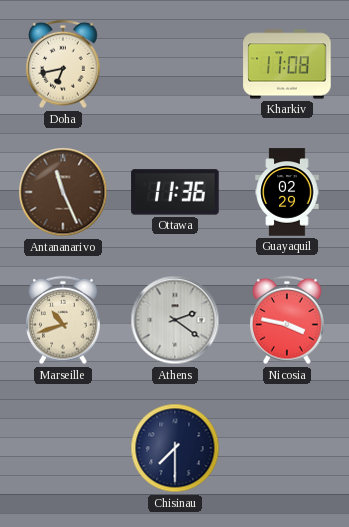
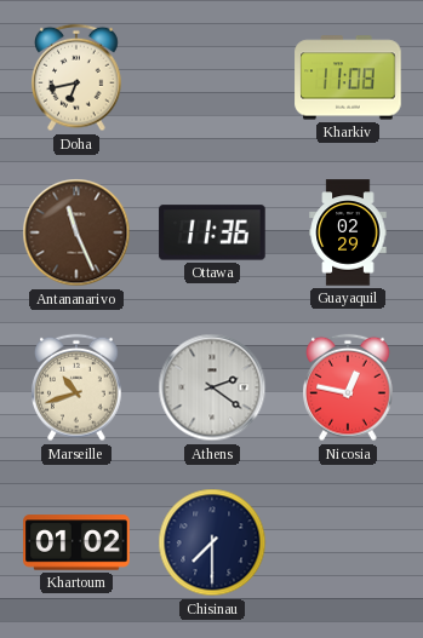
Nicosia: 3:47 -> 12:47
Khartoum: none -> 01:02
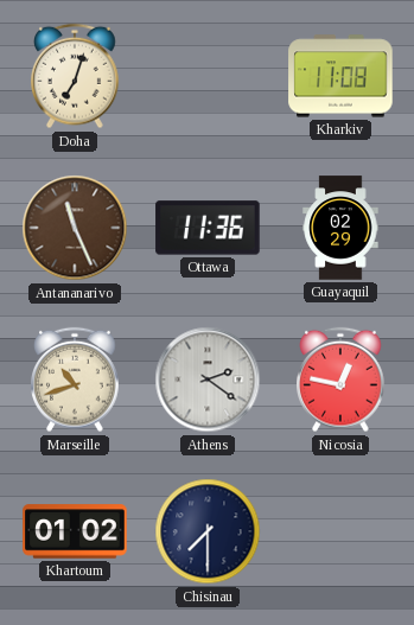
Doha: 6:43 -> 7:03
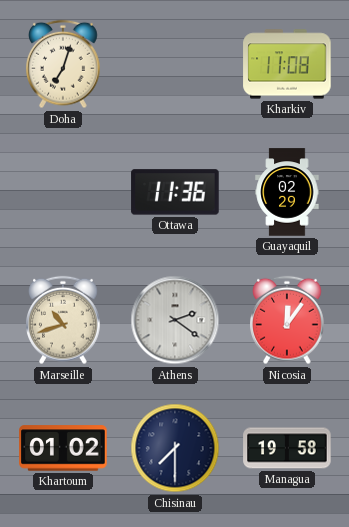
Antananarivo: 11:26 -> none
Nicosia: 12:47 -> 12:06
Managua: none -> 19:58
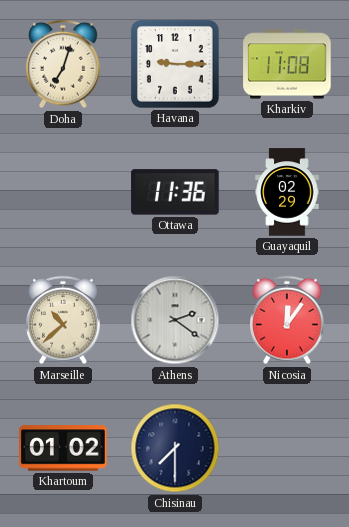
Havana: none -> 9:15
Marseille: 10:42 -> 10:38
Managua: 19:58 -> none
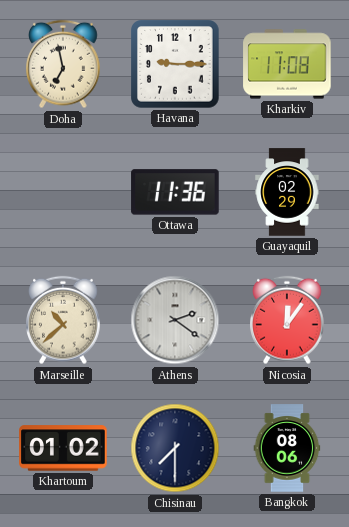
Doha: 7:03 -> 6:58
Bangkok: none -> 08:06
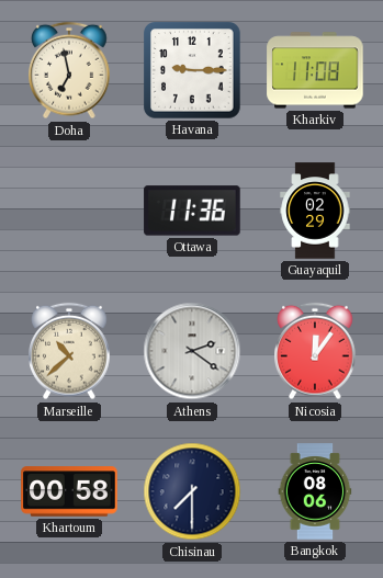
Khartoum: 01:02 -> 00:58
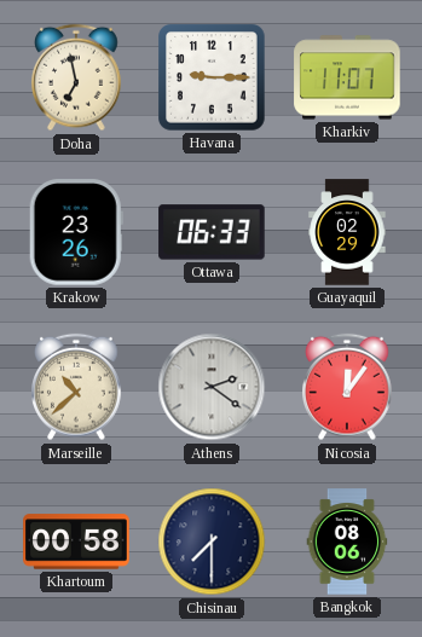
Kharkiv: 11:08 -> 11:07
Krakow: none -> 23:26
Ottawa: 11:36 -> 06:33
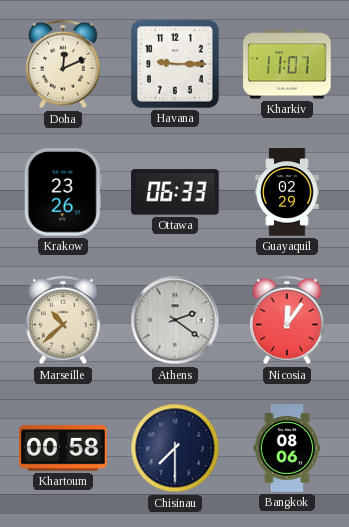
Doha: 6:58 -> 12:11
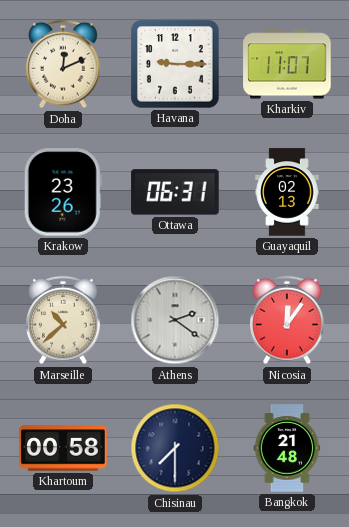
Ottawa: 06:33 -> 06:31
Guayaquil: 02:29 -> 02:13
Bangkok: 08:06 -> 21:48
